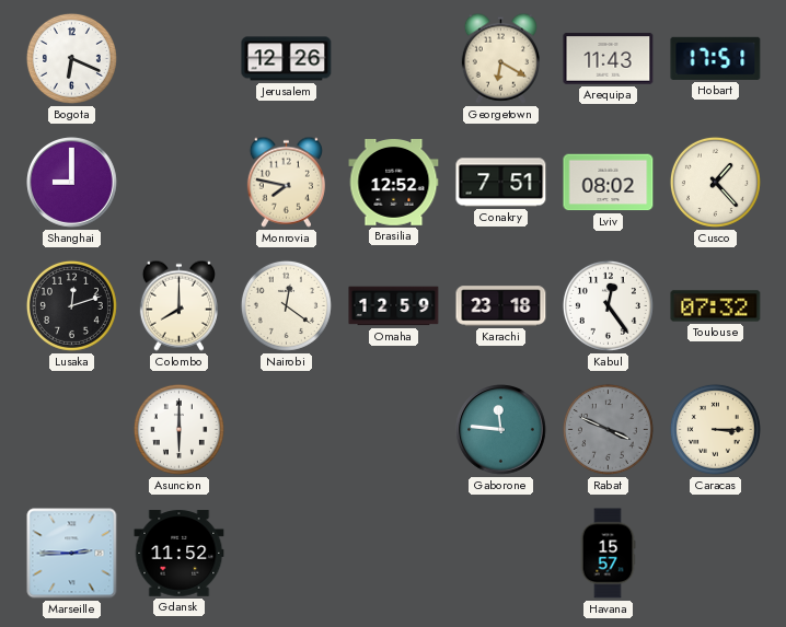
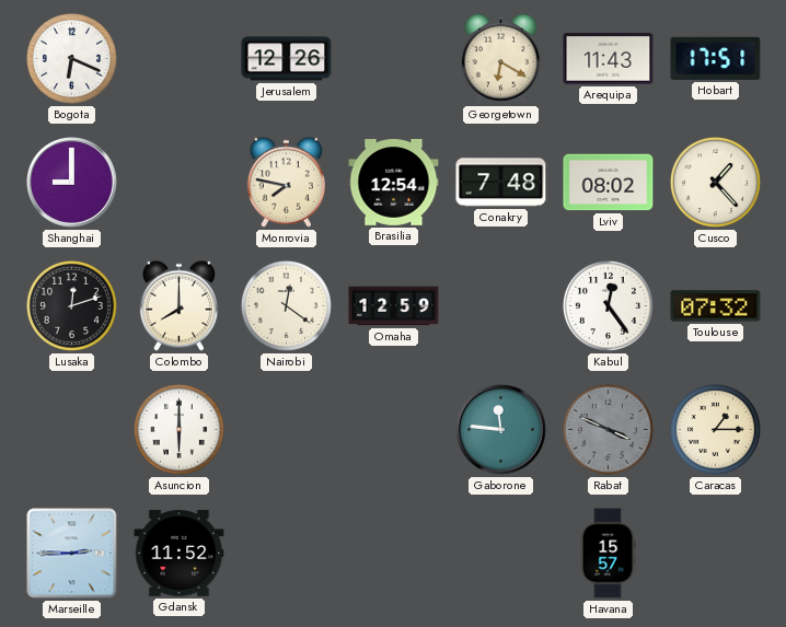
Brasilia: 12:52 -> 12:54
Conakry: 7:51 -> 7:48
Karachi: 23:18 -> none
Caracas: 3:15 -> 1:15
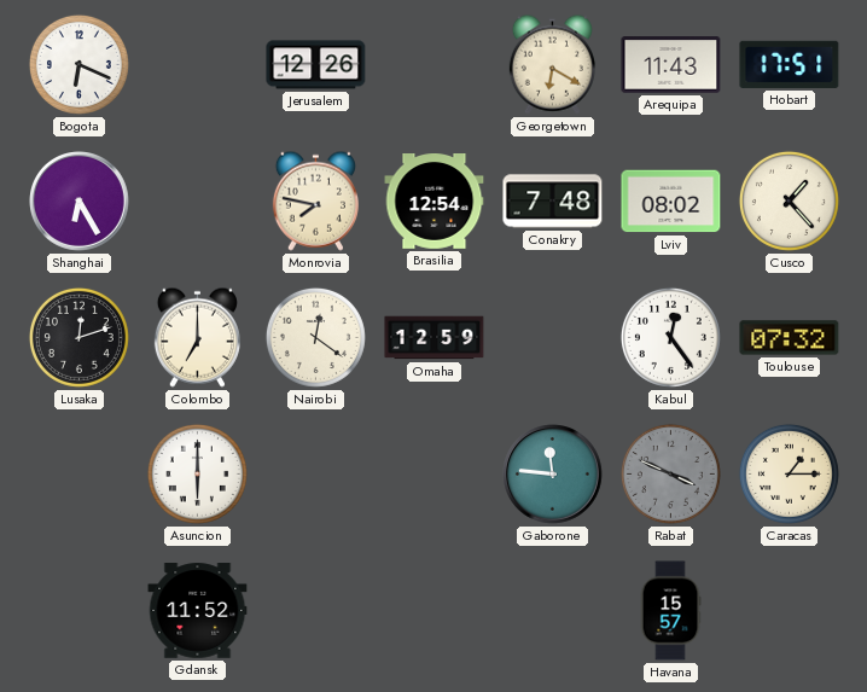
Shanghai: 9:00 -> 6:25
Colombo: 8:00 -> 7:00
Marseille: 2:45 -> none
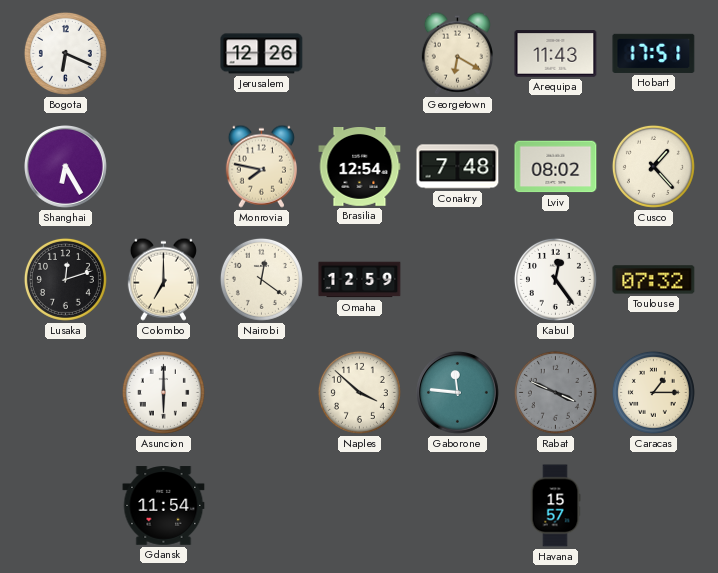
Naples: none -> 3:52
Gdansk: 11:52 -> 11:54
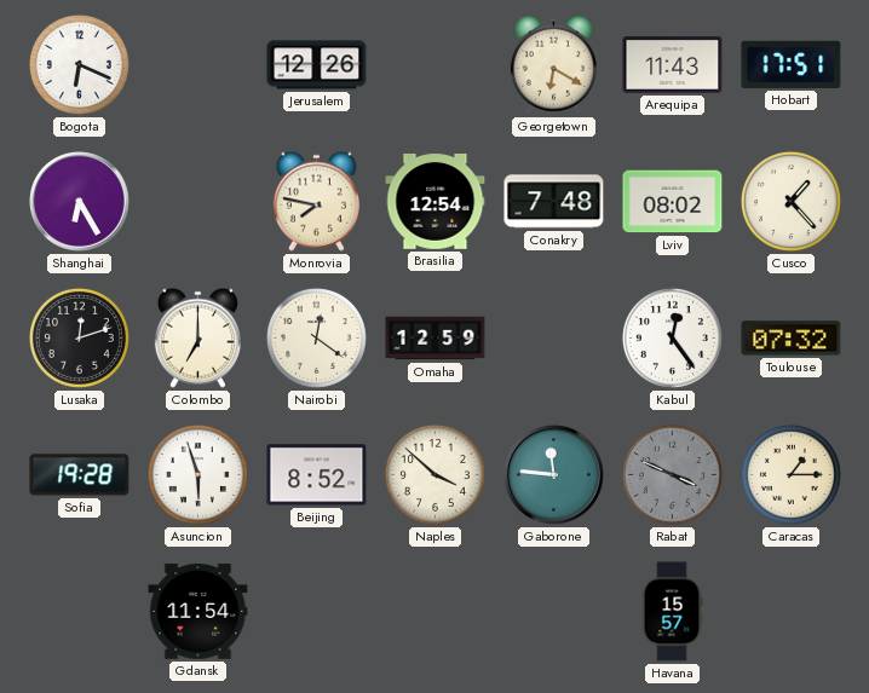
Sofia: none -> 19:28
Asuncion: 6:00 -> 5:57
Beijing: none -> 8:52
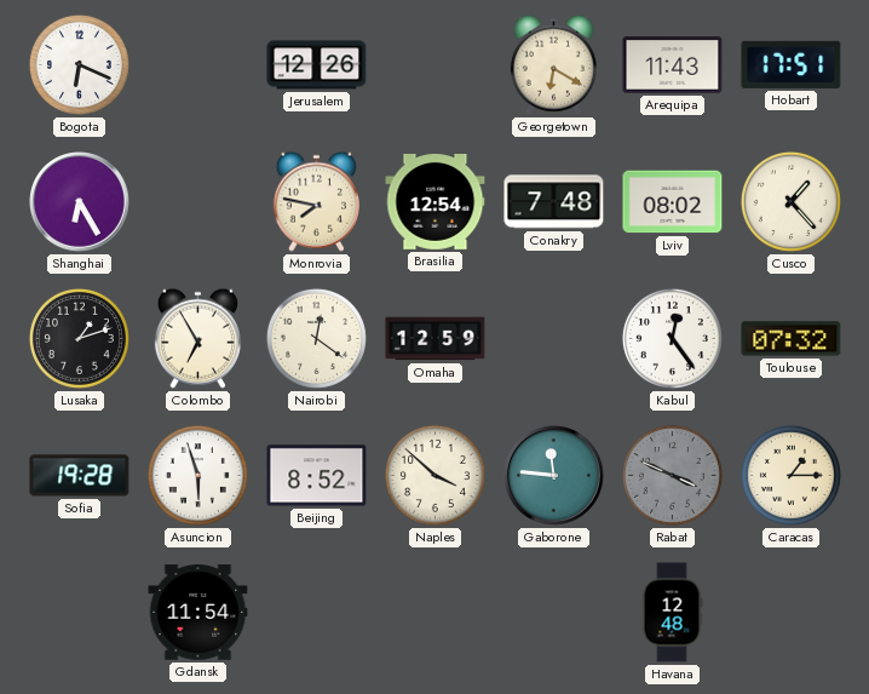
Lusaka: 12:12 -> 1:12
Colombo: 7:00 -> 6:55
Havana: 15:57 -> 12:48
